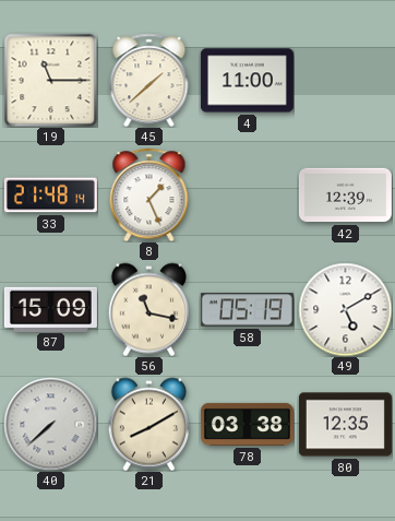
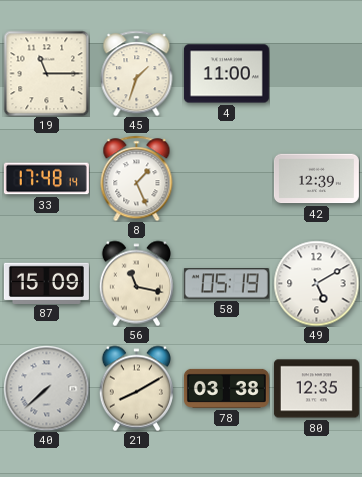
45: 1:38 -> 1:33
33: 21:48 -> 17:48
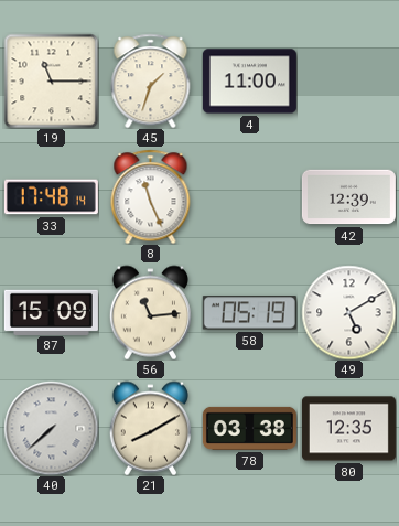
8: 1:26 -> 11:26
56: 11:17 -> 11:14
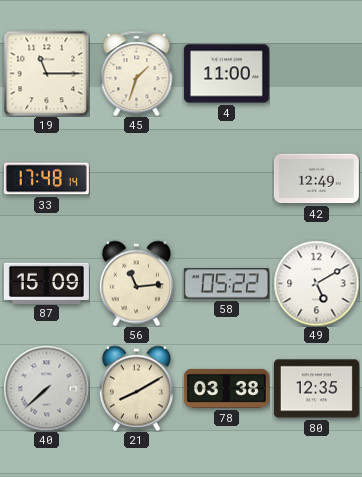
8: 11:26 -> none
42: 12:39 -> 12:49
58: 05:19 -> 05:22
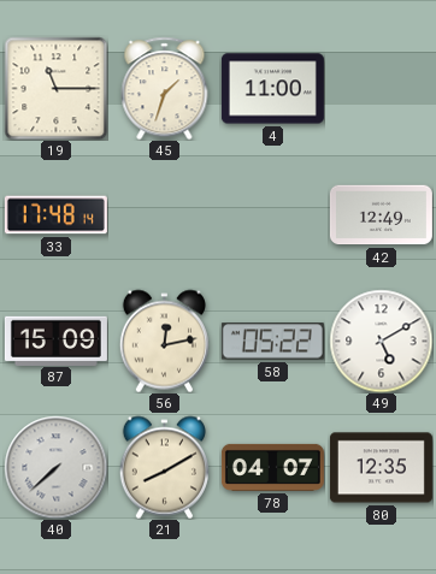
56: 11:14 -> 12:13
78: 03:38 -> 04:07
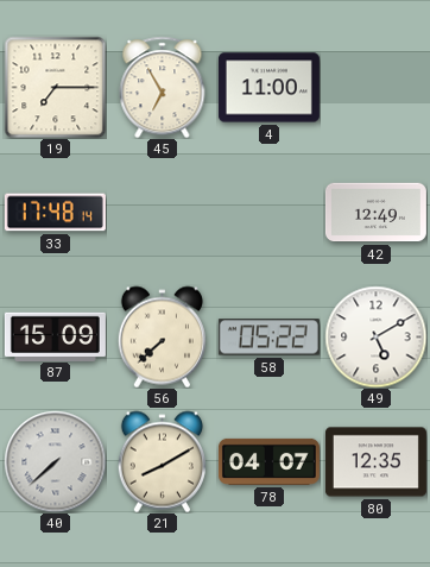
19: 11:15 -> 7:15
45: 1:33 -> 6:55
56: 12:13 -> 7:38
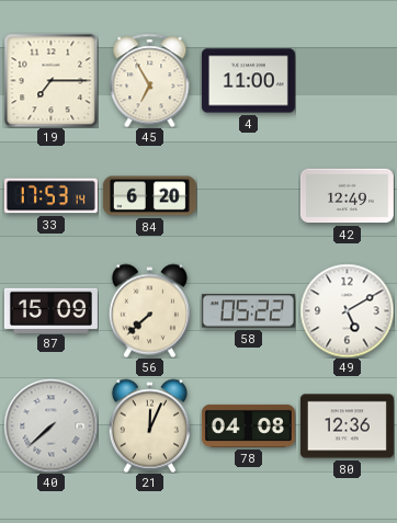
33: 17:48 -> 17:53
84: none -> 6:20
21: 8:10 -> 12:04
78: 04:07 -> 04:08
80: 12:35 -> 12:36
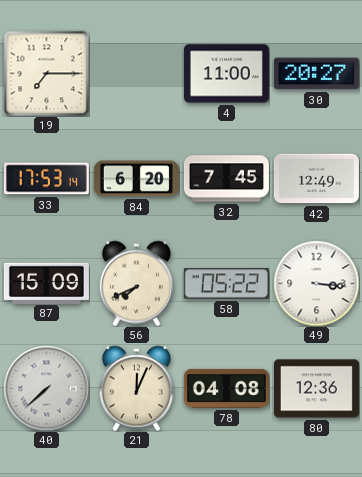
45: 6:55 -> none
30: none -> 20:27
32: none -> 7:45
56: 7:38 -> 7:41
49: 5:10 -> 3:16
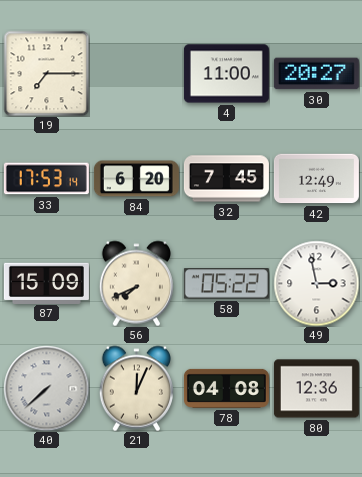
49: 3:16 -> 2:58
